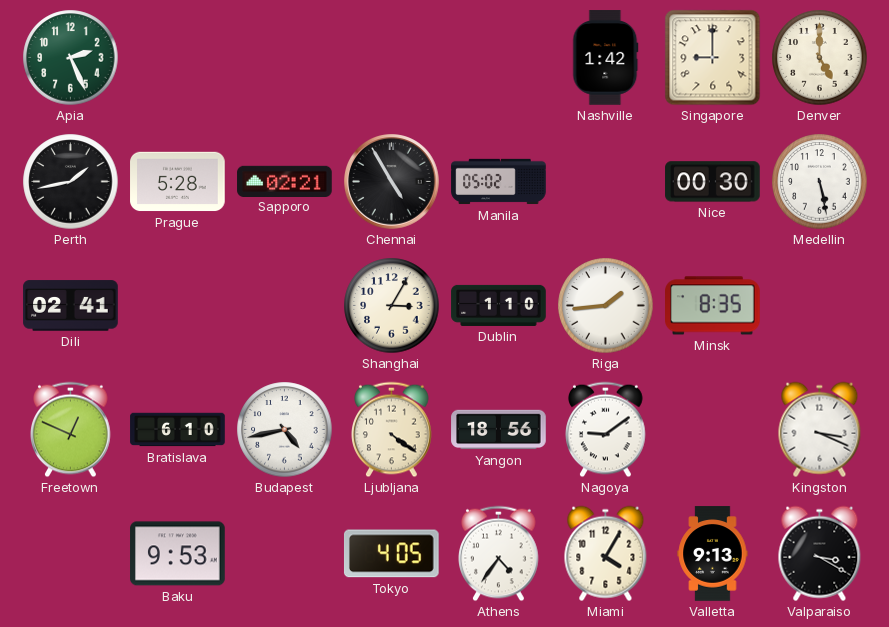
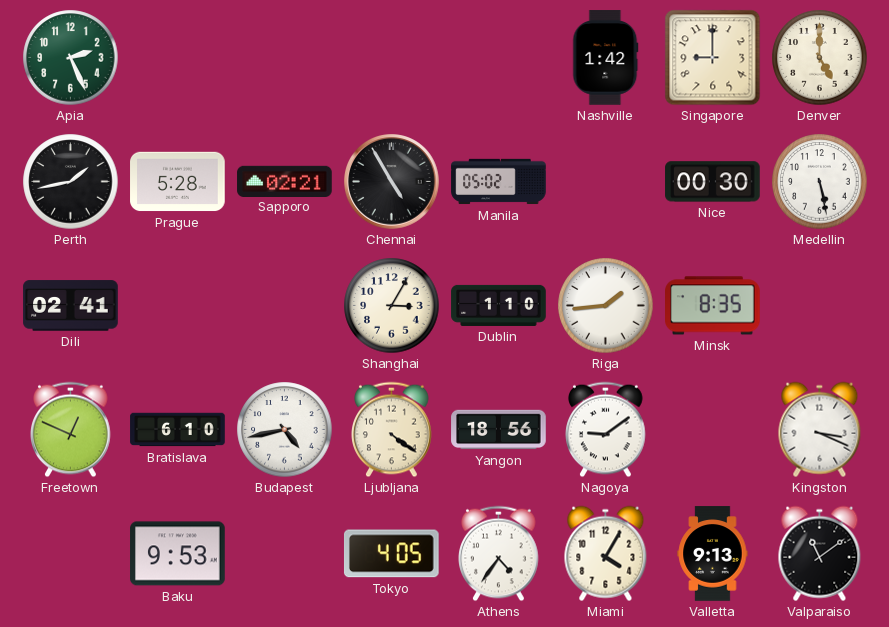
Valparaiso: 3:20 -> 11:09
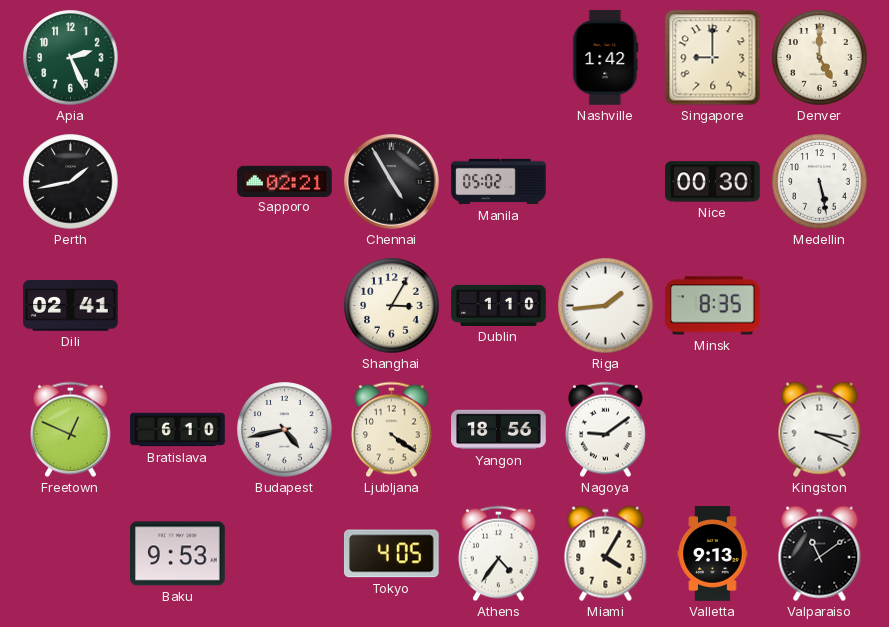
Prague: 5:28 -> none
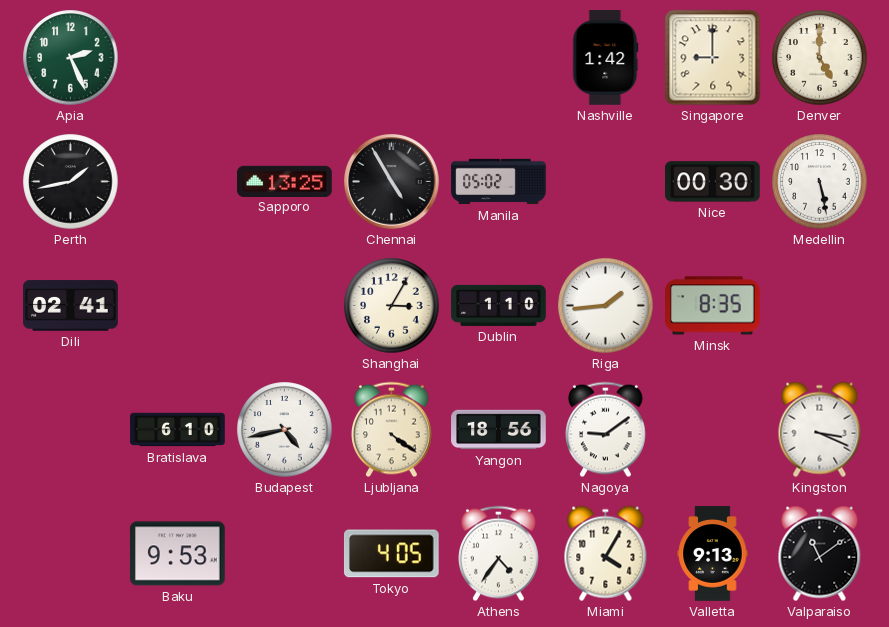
Sapporo: 02:21 -> 13:25
Freetown: 12:49 -> none
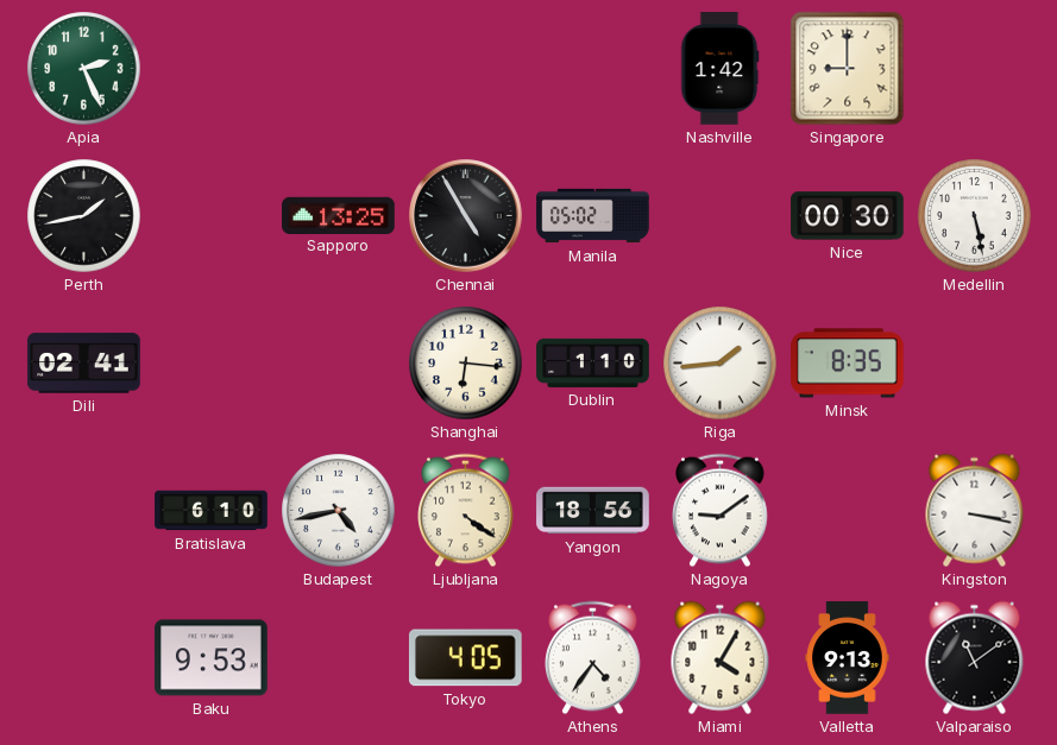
Denver: 5:00 -> none
Shanghai: 3:05 -> 6:16
Kingston: 3:19 -> 3:17
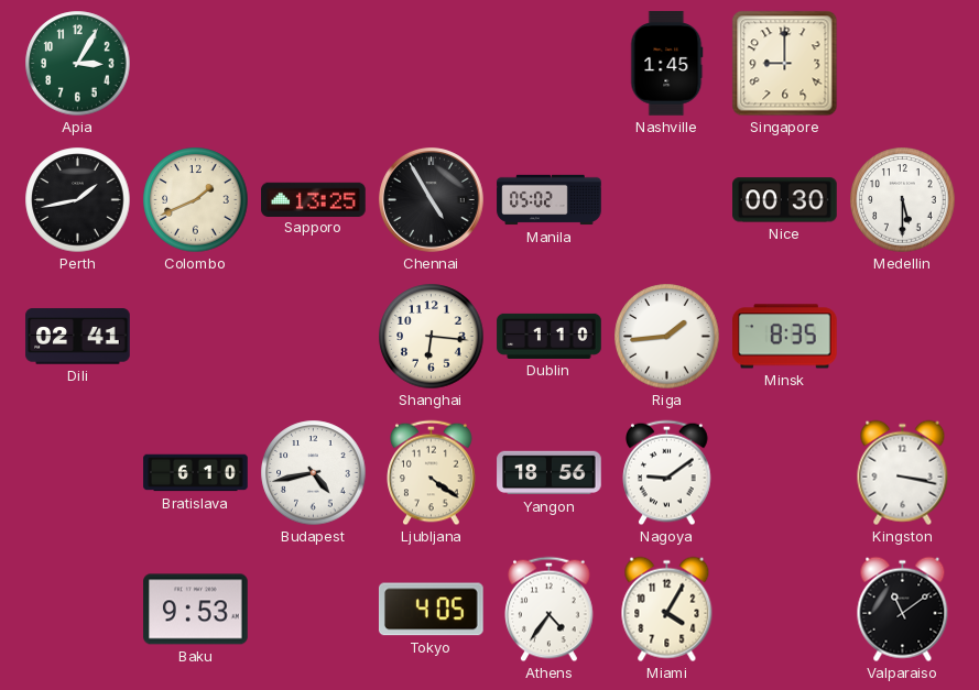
Apia: 2:26 -> 3:05
Nashville: 1:42 -> 1:45
Colombo: none -> 1:41
Medellin: 5:28 -> 5:30
Valletta: 9:13 -> none
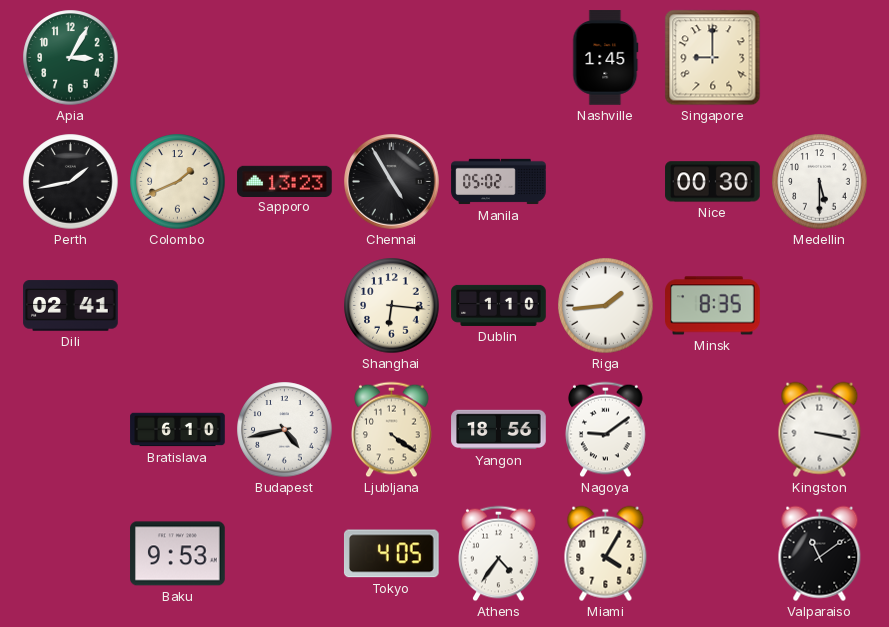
Sapporo: 13:25 -> 13:23
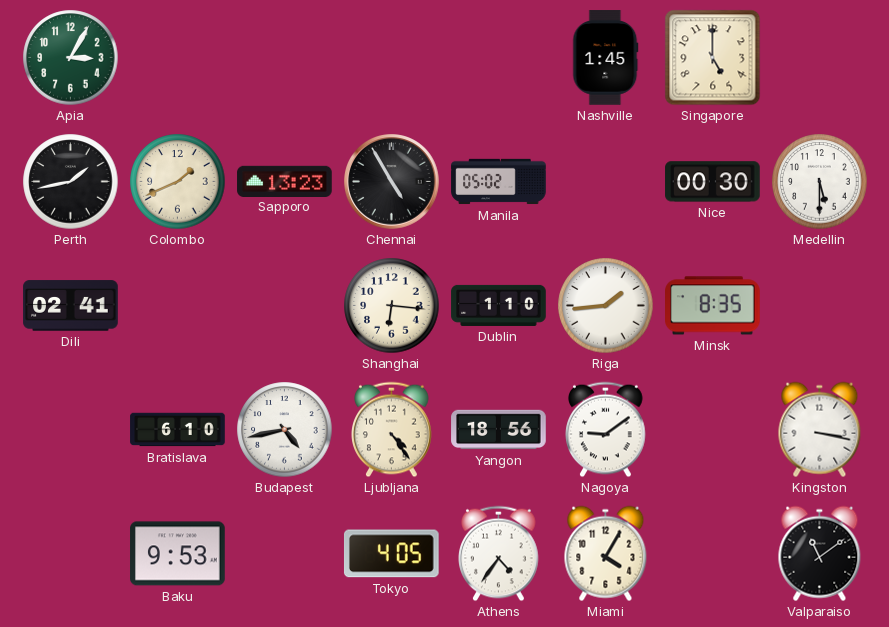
Singapore: 9:00 -> 5:00
Ljubljana: 4:21 -> 4:24
